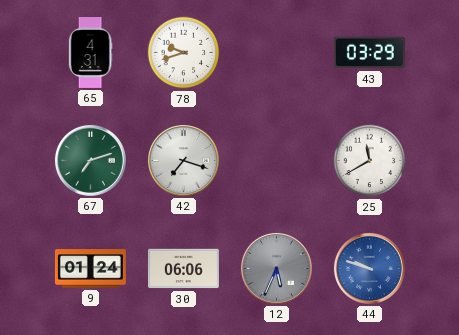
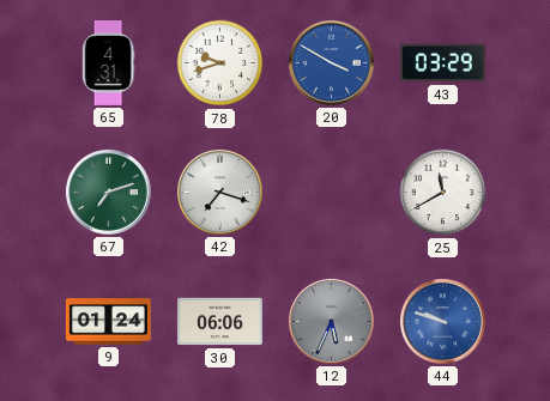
20: none -> 3:50
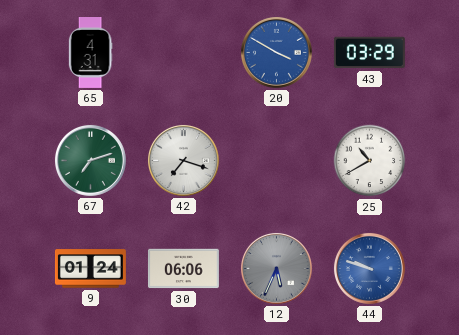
78: 9:42 -> none
25: 11:40 -> 10:40
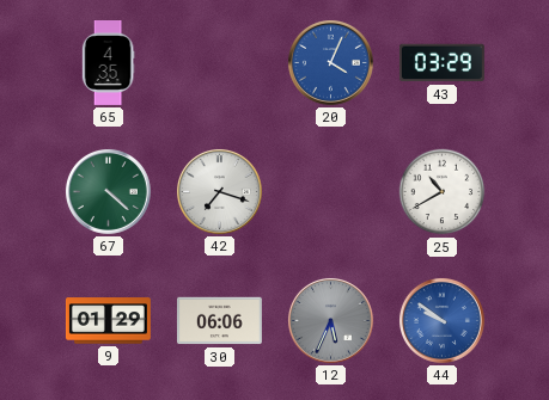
65: 4:31 -> 4:35
20: 3:50 -> 4:04
67: 7:12 -> 4:22
9: 01:24 -> 01:29
44: 9:48 -> 9:51
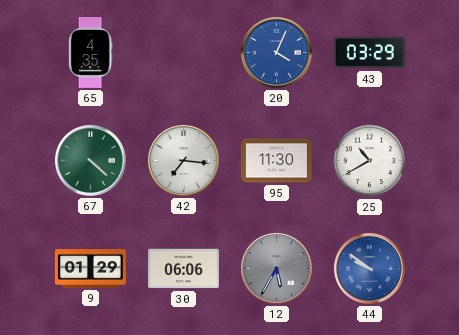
42: 7:18 -> 7:16
95: none -> 11:30
12: 5:34 -> 5:35
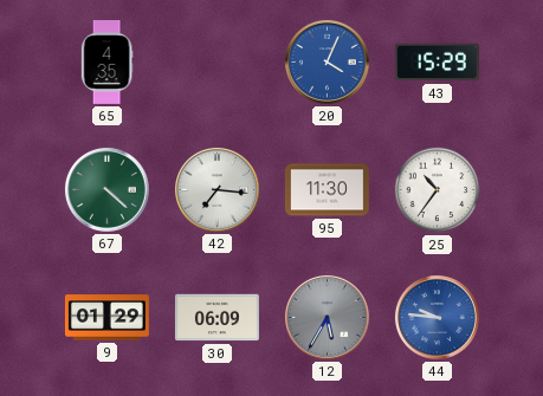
43: 03:29 -> 15:29
25: 10:40 -> 10:36
30: 06:06 -> 06:09
44: 9:51 -> 9:46
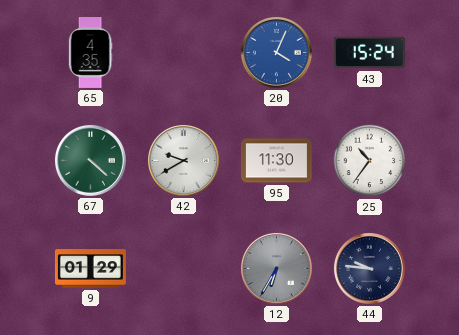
43: 15:29 -> 15:24
42: 7:16 -> 9:40
30: 06:09 -> none
12: 5:35 -> 6:35
44 dial: blue -> navy
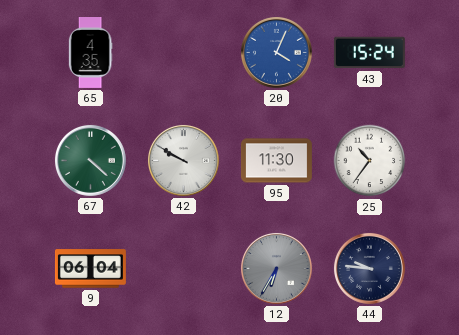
42: 9:40 -> 9:50
9: 01:29 -> 06:04
